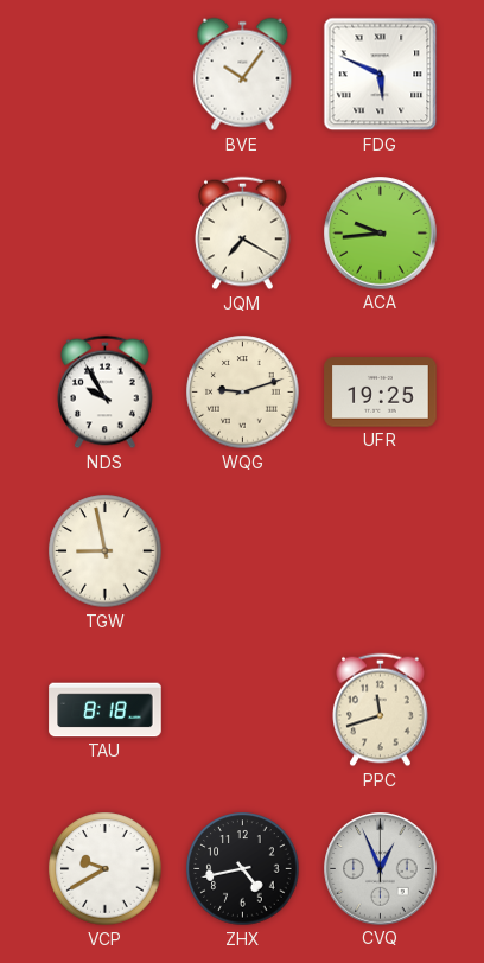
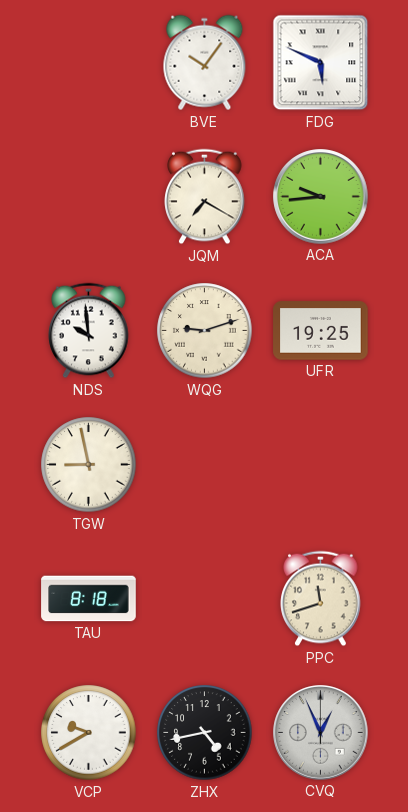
NDS: 9:55 -> 9:59
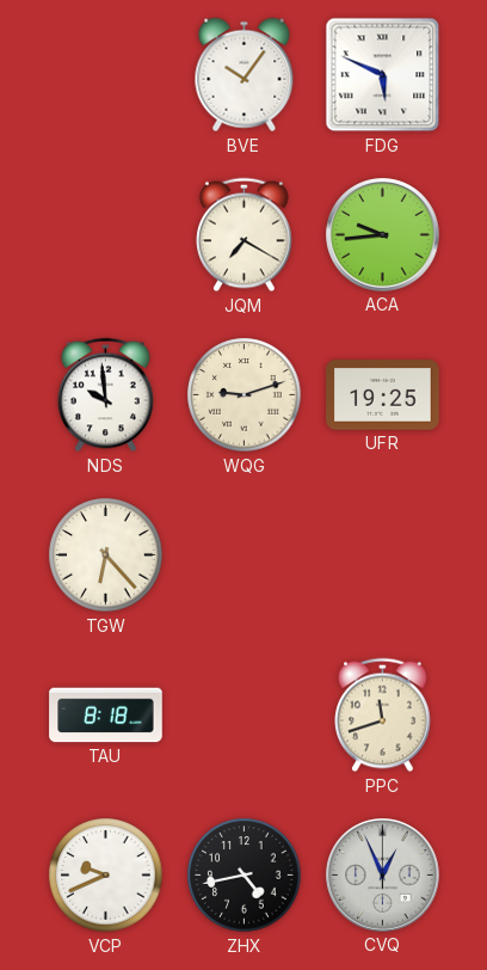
TGW: 8:58 -> 6:23
VCP: 9:40 -> 9:41
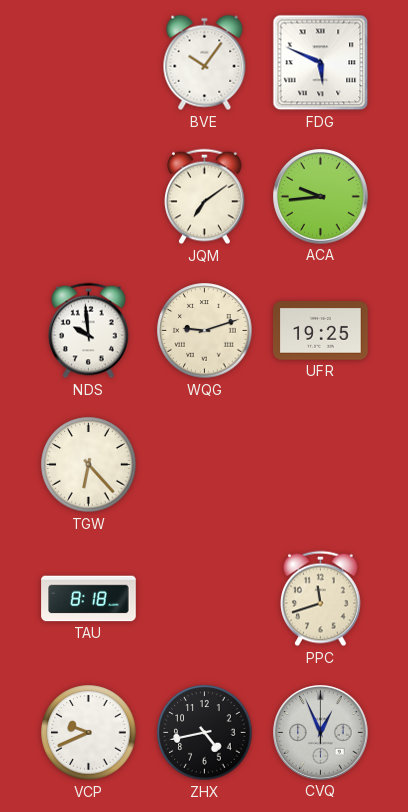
JQM: 7:20 -> 7:09
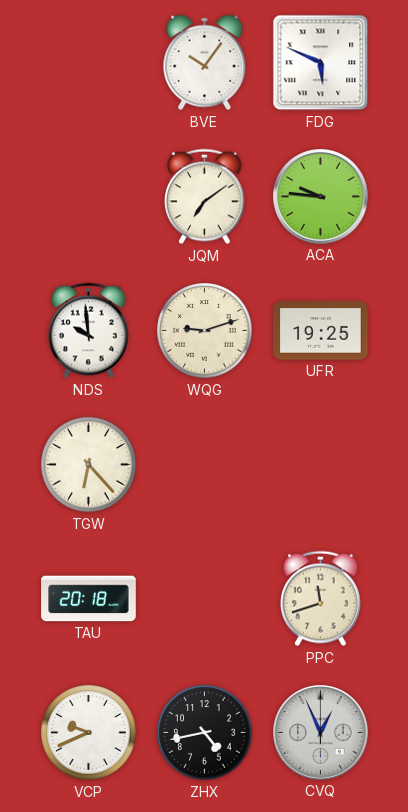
ACA: 9:44 -> 9:46
TAU: 8:18 -> 20:18
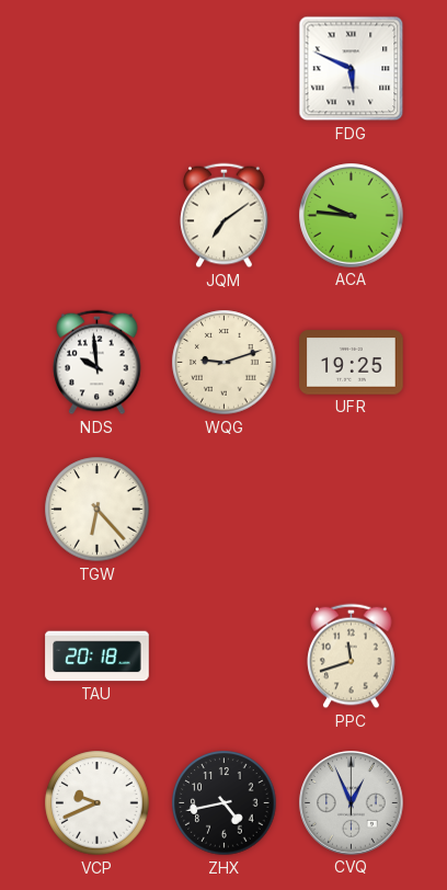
BVE: 10:06 -> none
